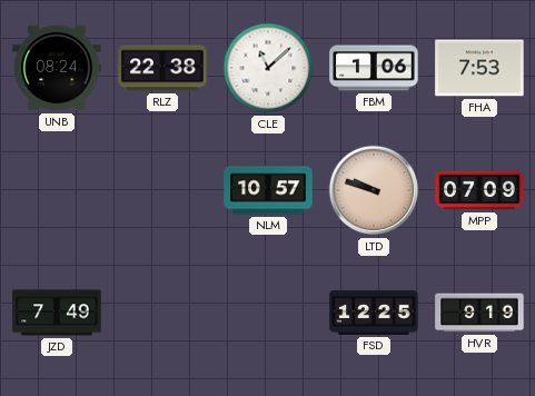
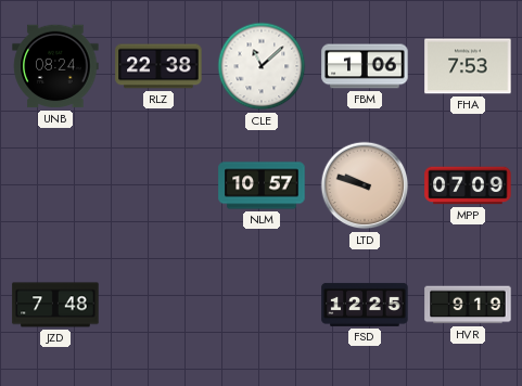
JZD: 7:49 -> 7:48
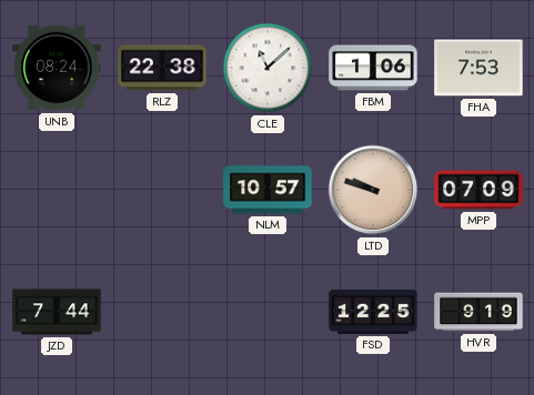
JZD: 7:48 -> 7:44
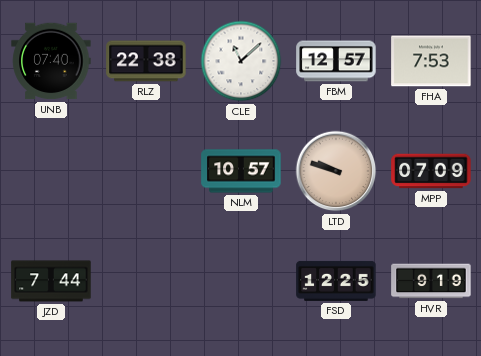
UNB: 08:24 -> 07:40
FBM: 1:06 -> 12:57
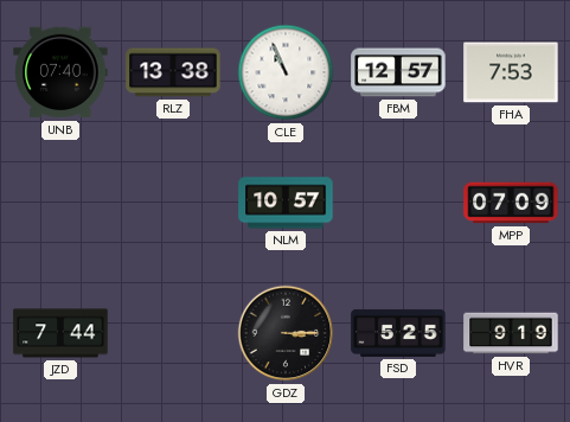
RLZ: 22:38 -> 13:38
CLE: 11:08 -> 10:56
LTD: 9:48 -> none
GDZ: none -> 3:15
FSD: 12:25 -> 5:25
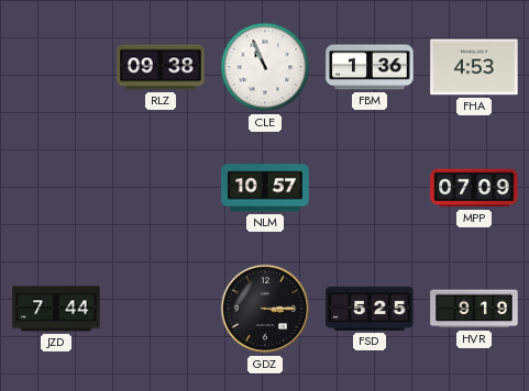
UNB: 07:40 -> none
RLZ: 13:38 -> 09:38
FBM: 12:57 -> 1:36
FHA: 7:53 -> 4:53
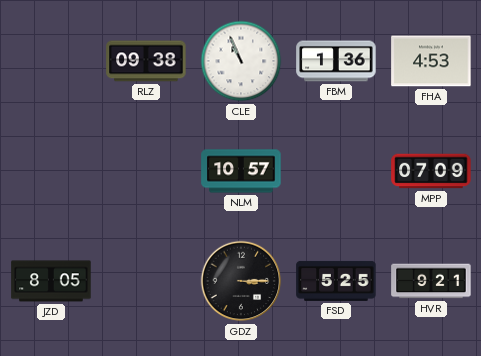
JZD: 7:44 -> 8:05
HVR: 9:19 -> 9:21
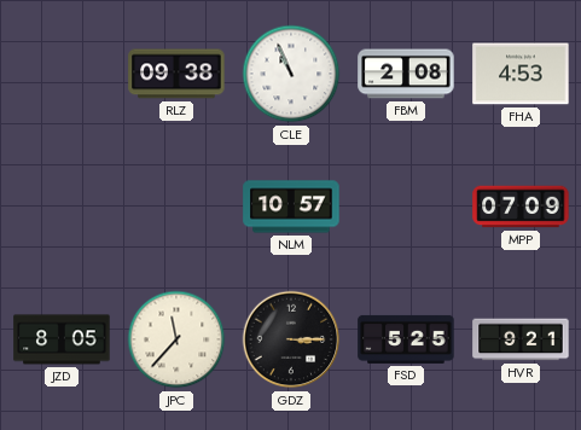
FBM: 1:36 -> 2:08
JPC: none -> 11:37
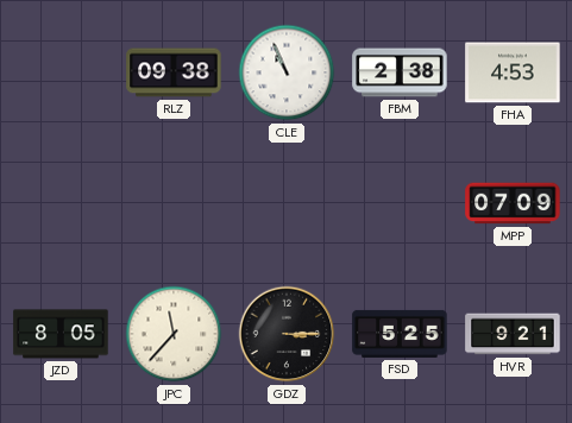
FBM: 2:08 -> 2:38
NLM: 10:57 -> none
